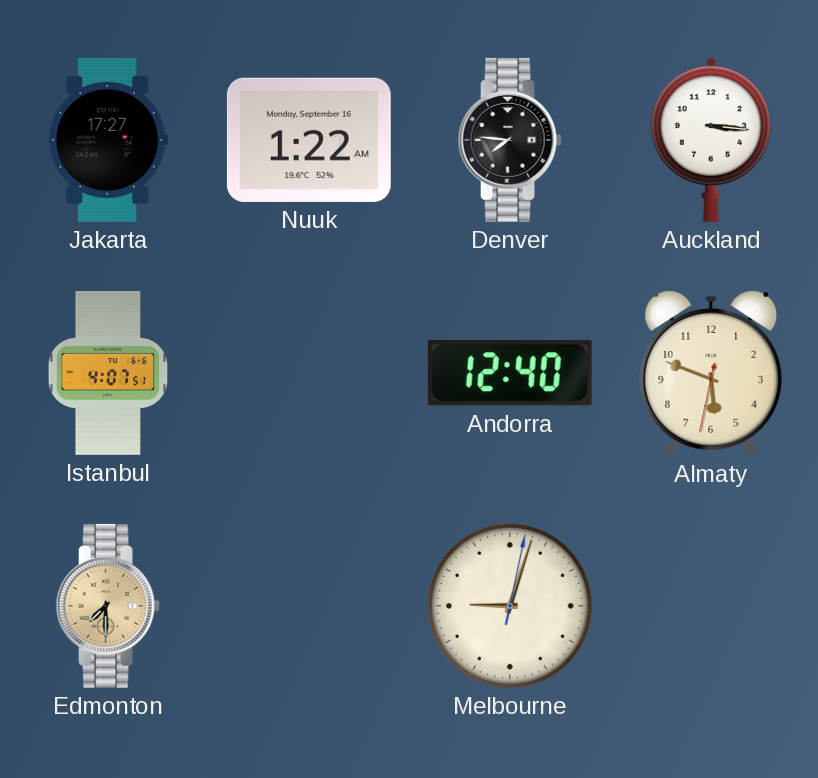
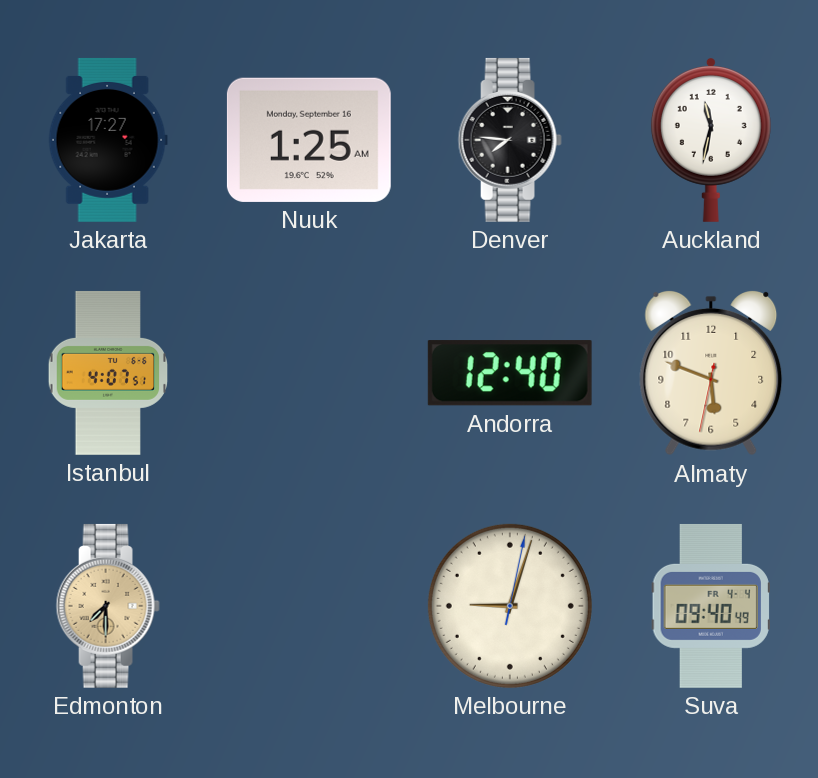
Nuuk: 1:22 -> 1:25
Auckland: 3:16 -> 11:32
Suva: none -> 09:40
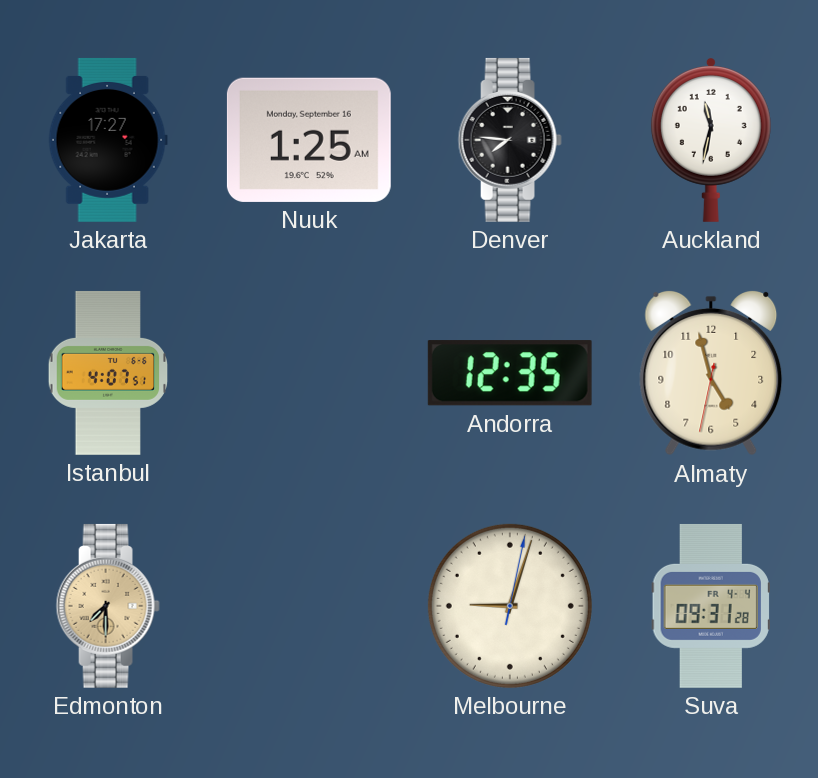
Andorra: 12:40 -> 12:35
Almaty: 5:48 -> 4:57
Suva: 09:40 -> 09:31
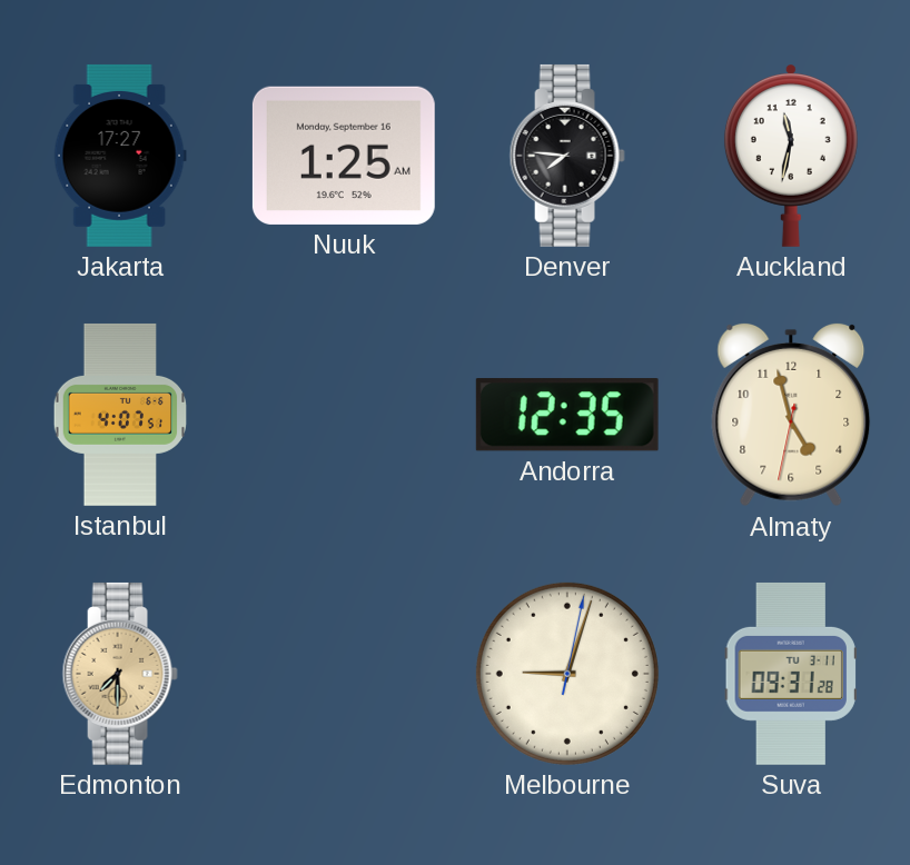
Suva date: FR 4-4 -> TU 3-11
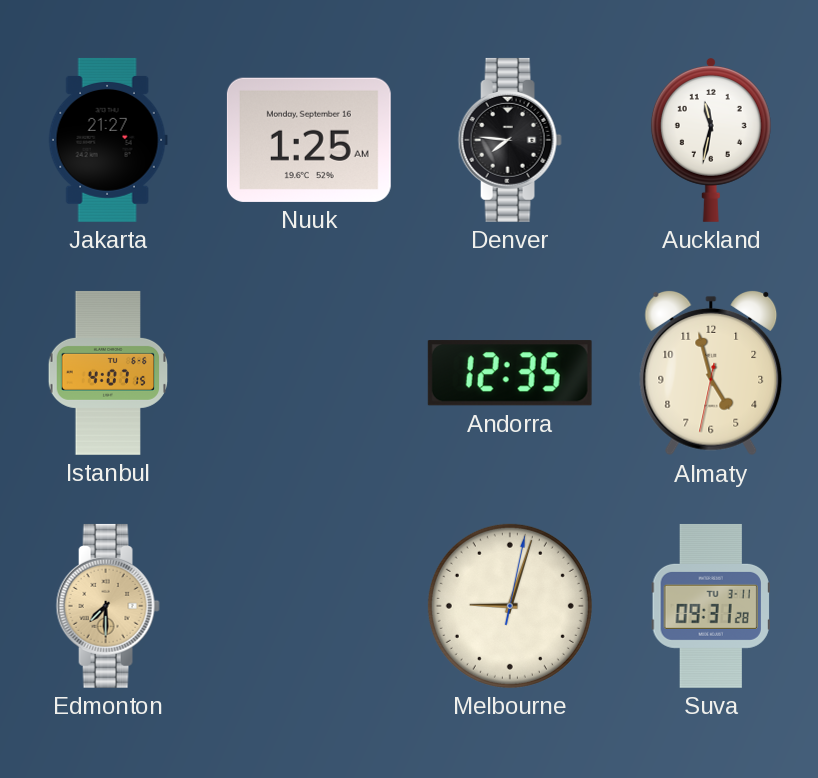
Jakarta: 17:27 -> 21:27
Istanbul: 4:07:51 -> 4:07:15
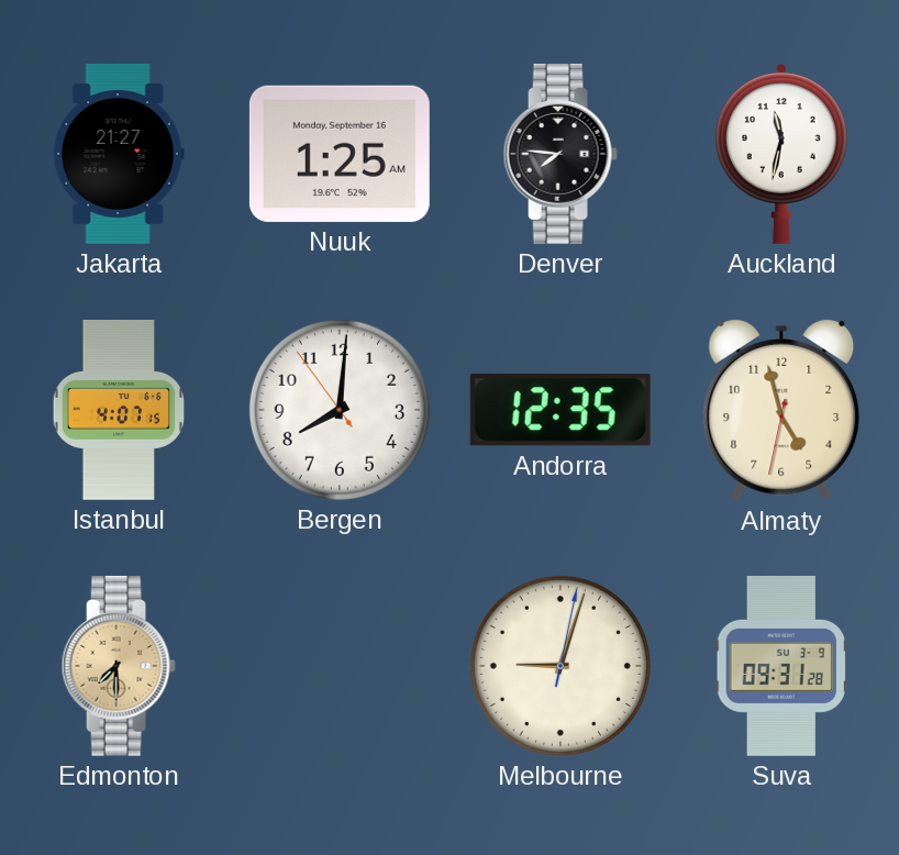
Bergen: none -> 8:00
Suva date: TU 3-11 -> SU 3-9
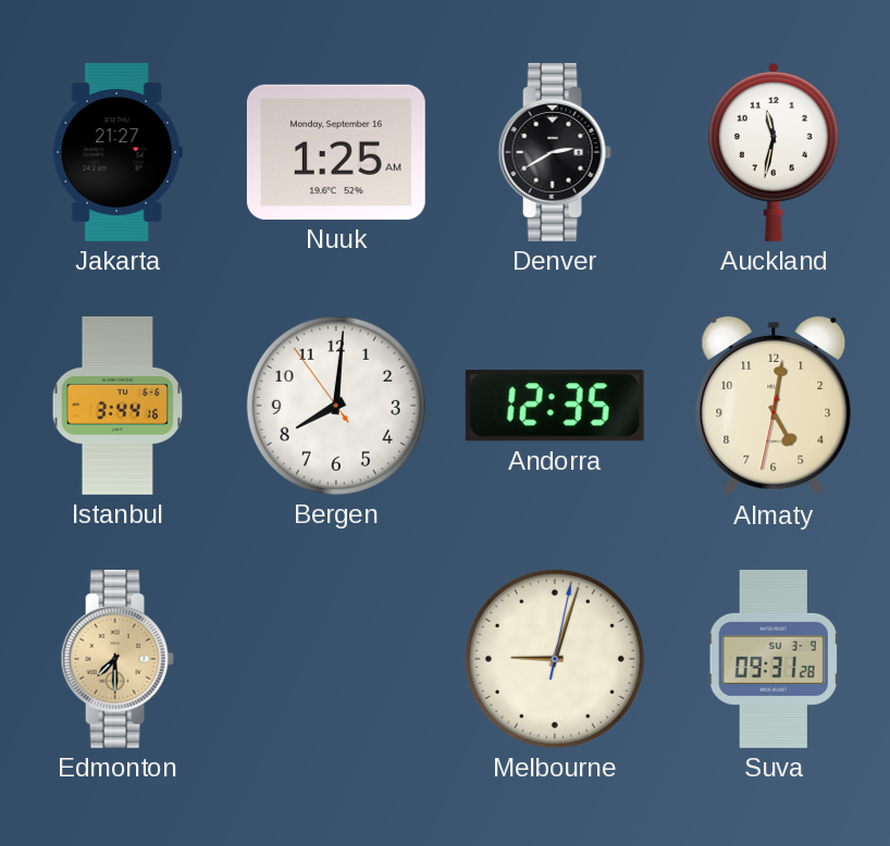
Denver: 7:46 -> 2:40
Istanbul: 4:07 -> 3:44
Almaty: 4:57 -> 5:01
